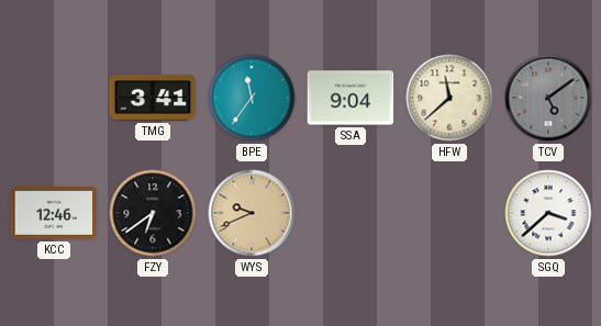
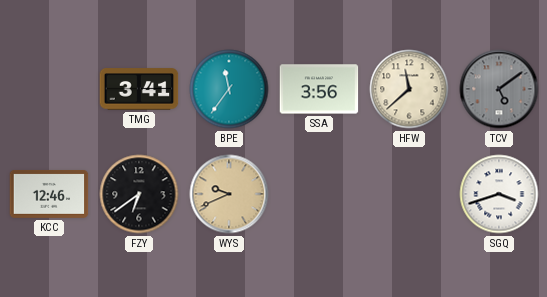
SSA: 9:04 -> 3:56
SGQ: 3:38 -> 3:42
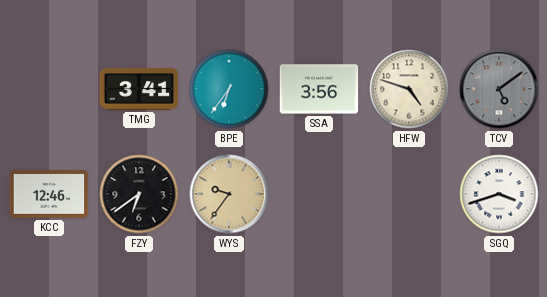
BPE: 11:36 -> 6:36
HFW: 11:38 -> 4:48
WYS: 9:41 -> 9:36
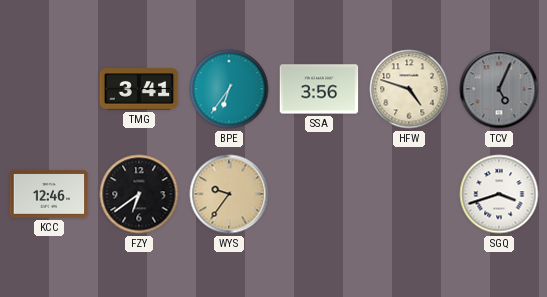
TCV: 5:09 -> 5:04
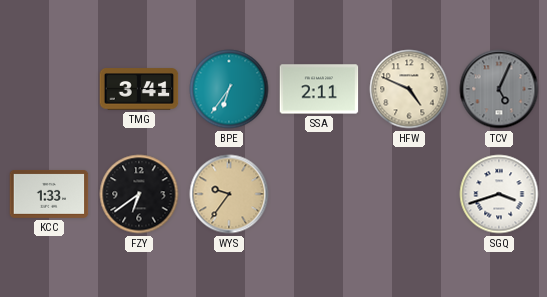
SSA: 3:56 -> 2:11
HFW: 4:48 -> 4:49
KCC: 12:46 -> 1:33
